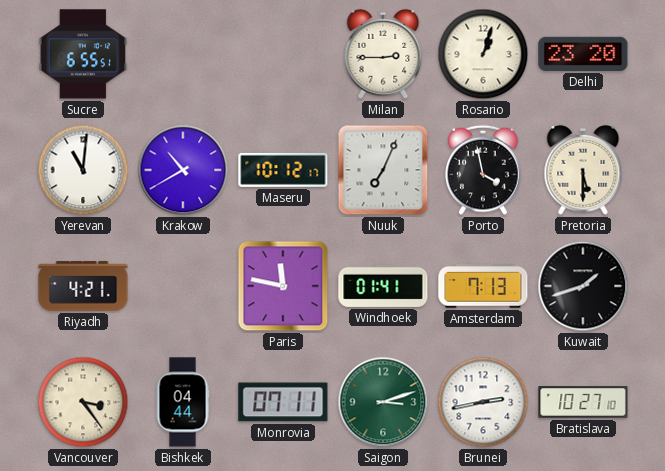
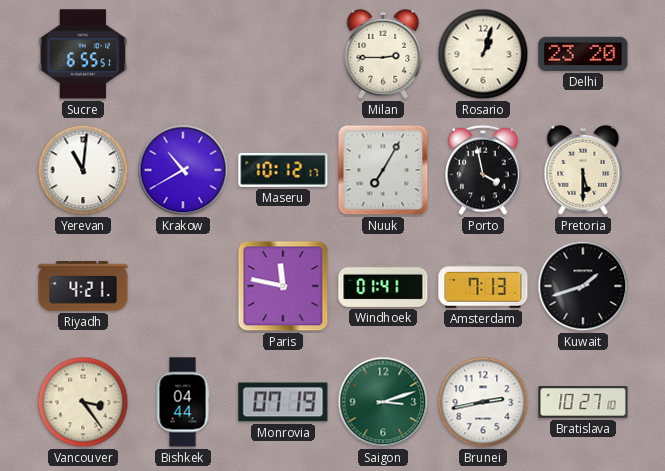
Nuuk: 7:04 -> 7:05
Monrovia: 07:11 -> 07:19
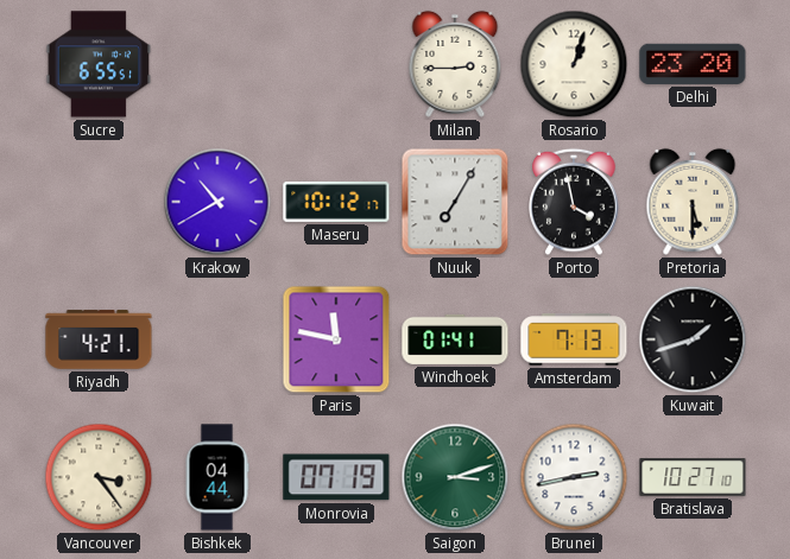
Yerevan: 11:01 -> none
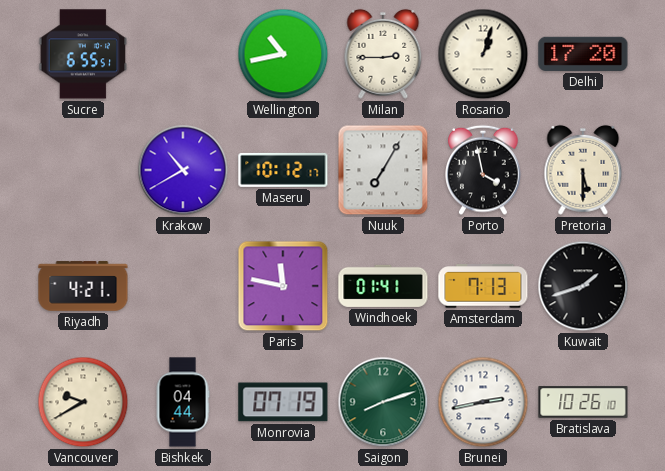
Wellington: none -> 10:43
Delhi: 23:20 -> 17:20
Vancouver: 3:24 -> 9:40
Saigon: 3:12 -> 8:12
Bratislava: 10:27 -> 10:26
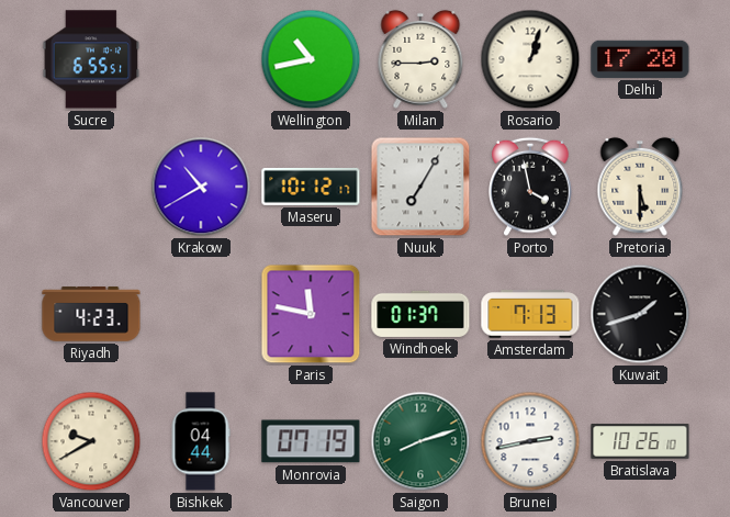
Riyadh: 4:21 -> 4:23
Windhoek: 01:41 -> 01:37
